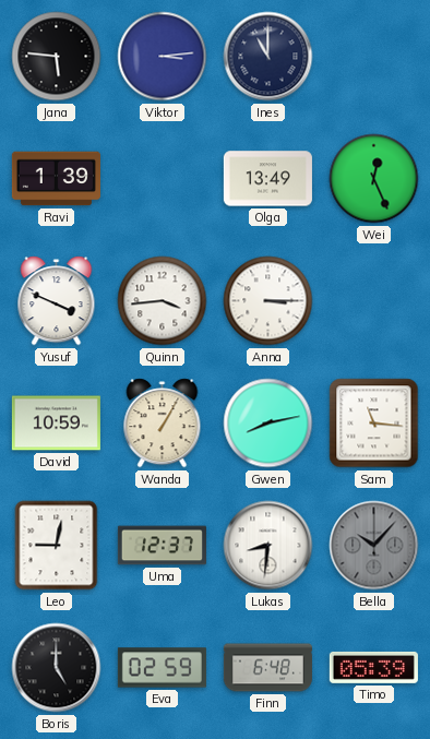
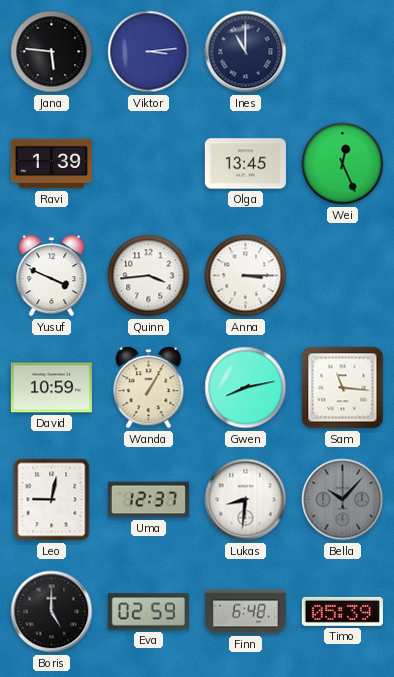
Olga: 13:49 -> 13:45
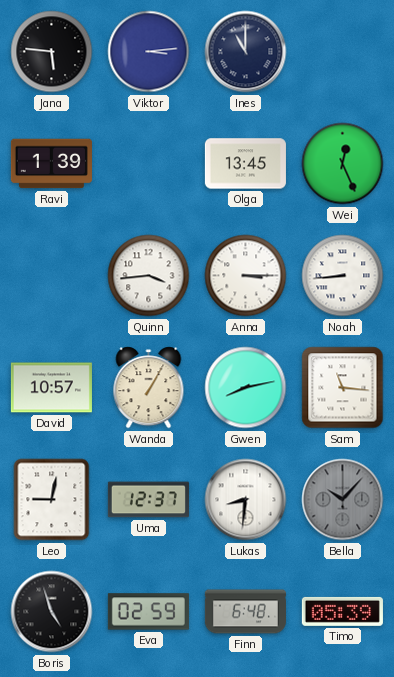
Yusuf: 3:49 -> none
Noah: none -> 8:44
David: 10:59 -> 10:57
Boris: 5:00 -> 4:57
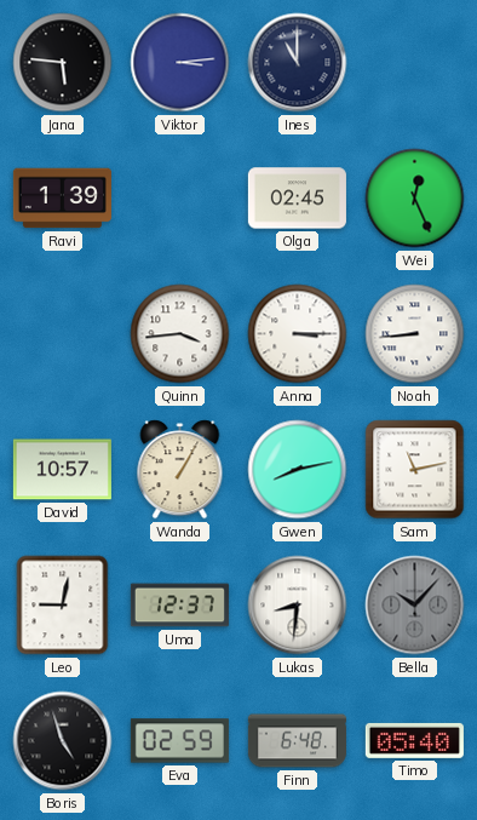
Olga: 13:45 -> 02:45
Sam: 11:16 -> 11:13
Timo: 05:39 -> 05:40
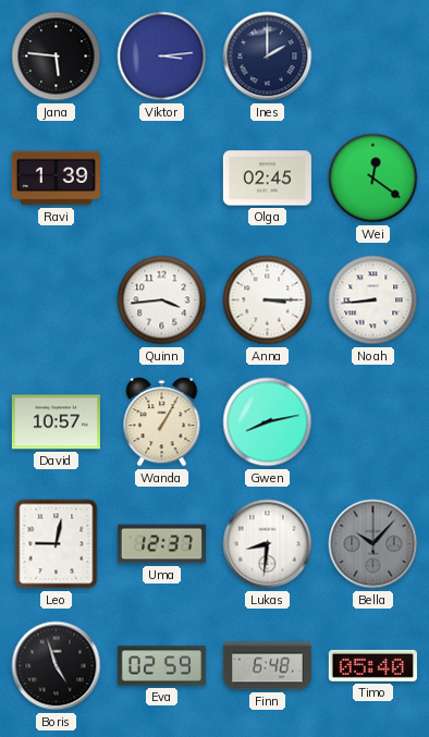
Ines: 11:00 -> 2:00
Wei: 12:26 -> 12:21
Sam: 11:13 -> none
